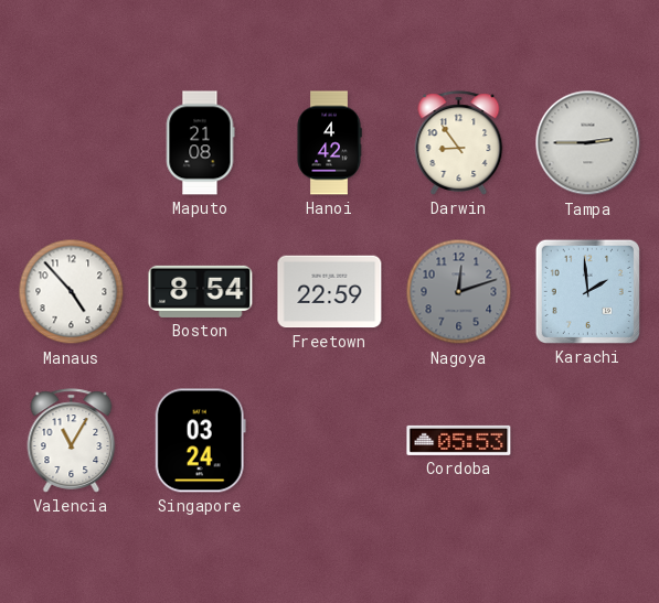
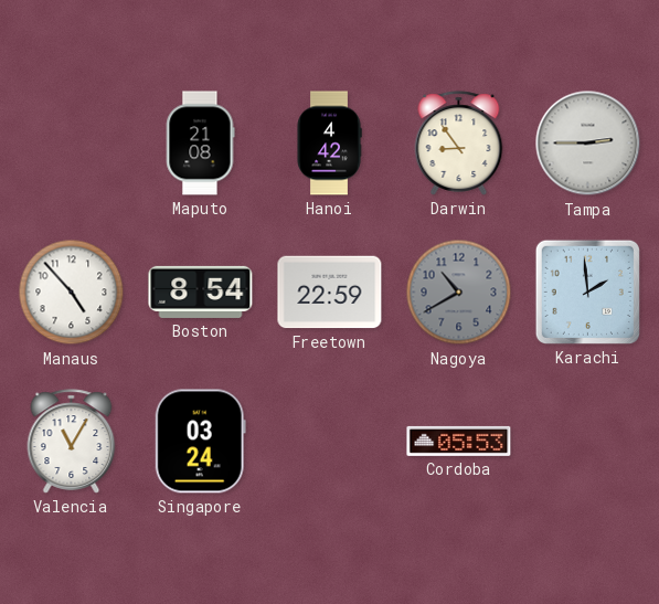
Nagoya: 12:12 -> 10:40
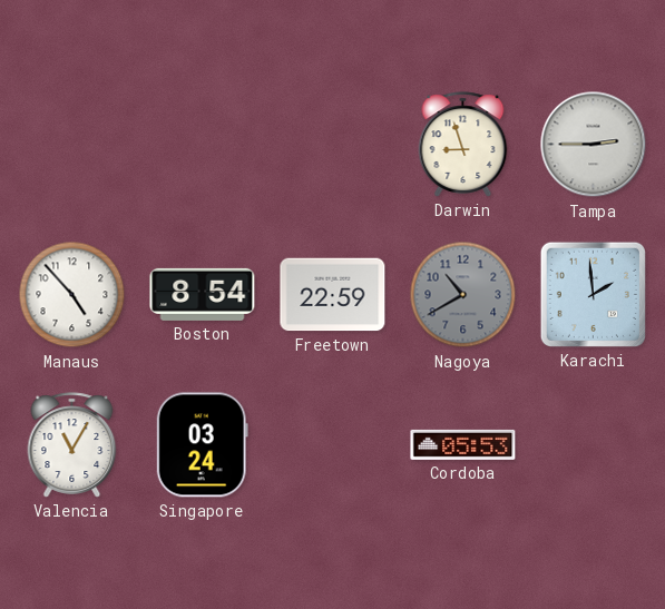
Maputo: 21:08 -> none
Hanoi: 4:42 -> none
Darwin: 8:54 -> 8:57
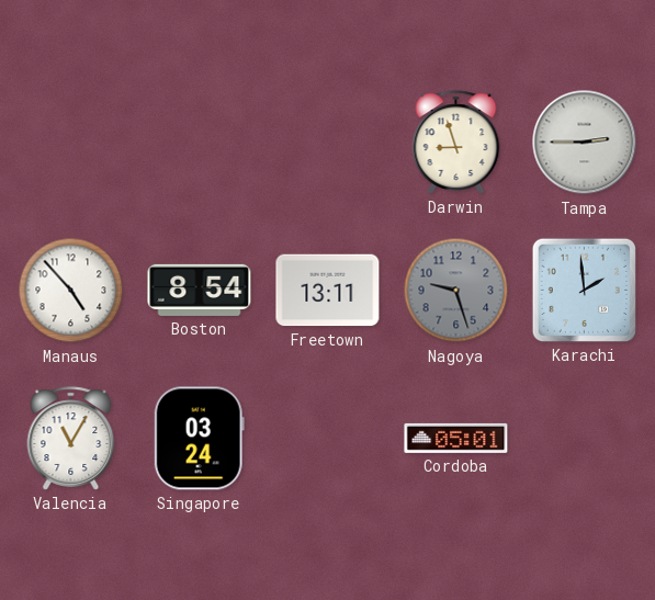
Freetown: 22:59 -> 13:11
Nagoya: 10:40 -> 9:27
Cordoba: 05:53 -> 05:01
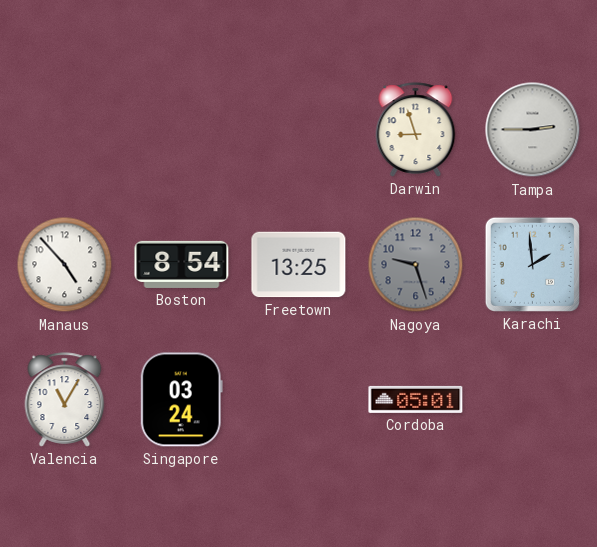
Freetown: 13:11 -> 13:25
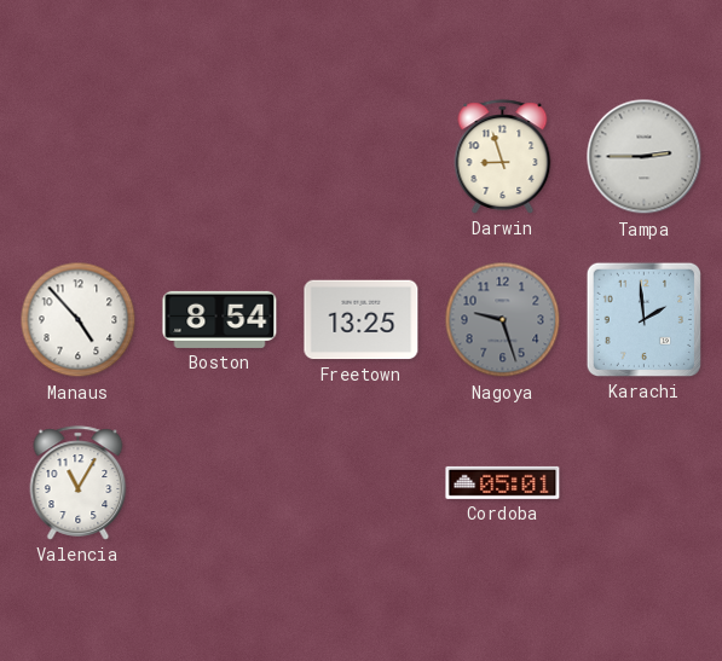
Singapore: 03:24 -> none
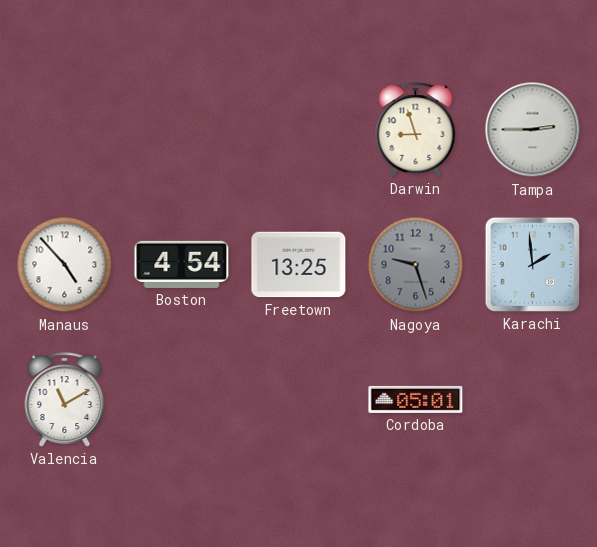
Boston: 8:54 -> 4:54
Valencia: 11:05 -> 11:10
